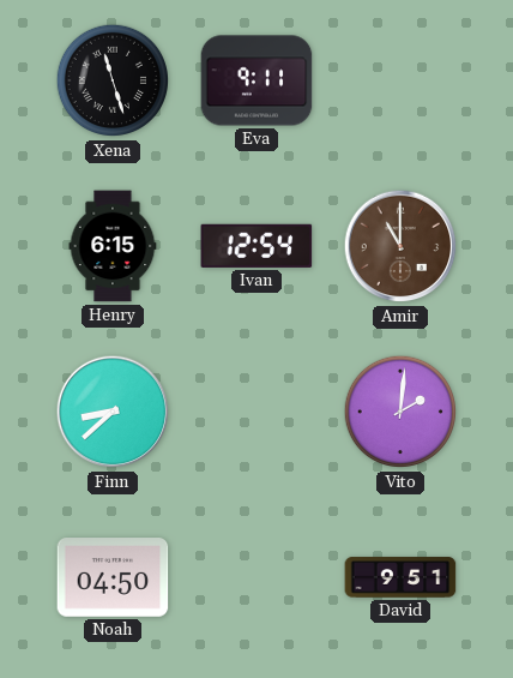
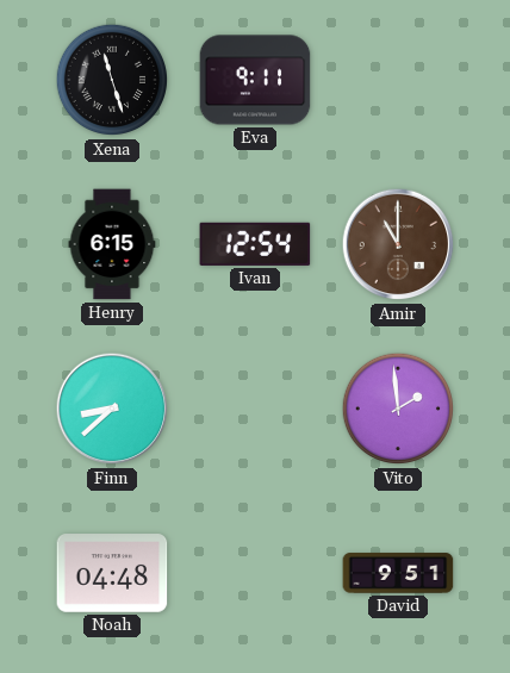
Vito: 2:01 -> 1:59
Noah: 04:50 -> 04:48
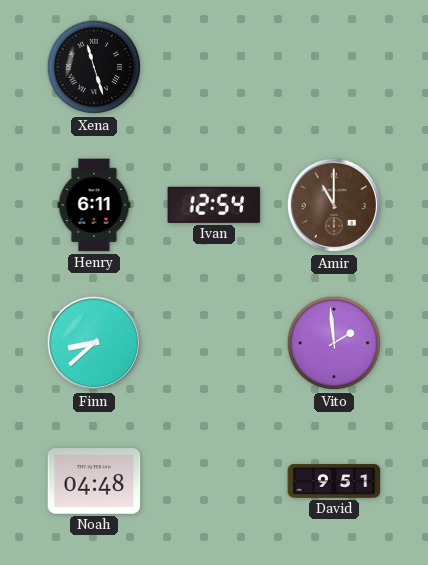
Eva: 9:11 -> none
Henry: 6:15 -> 6:11
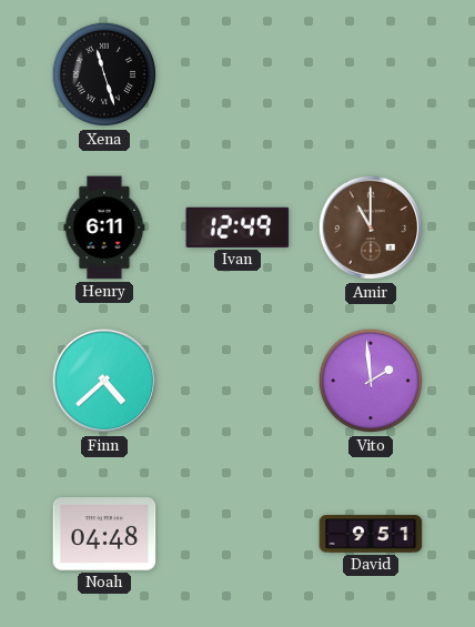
Ivan: 12:54 -> 12:49
Finn: 8:38 -> 4:38
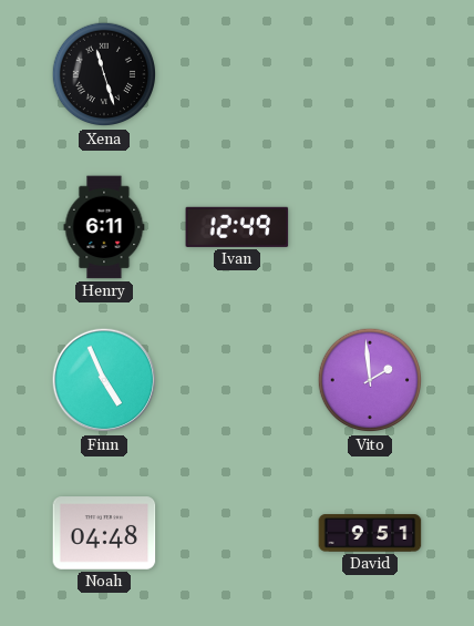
Amir: 11:00 -> none
Finn: 4:38 -> 4:56
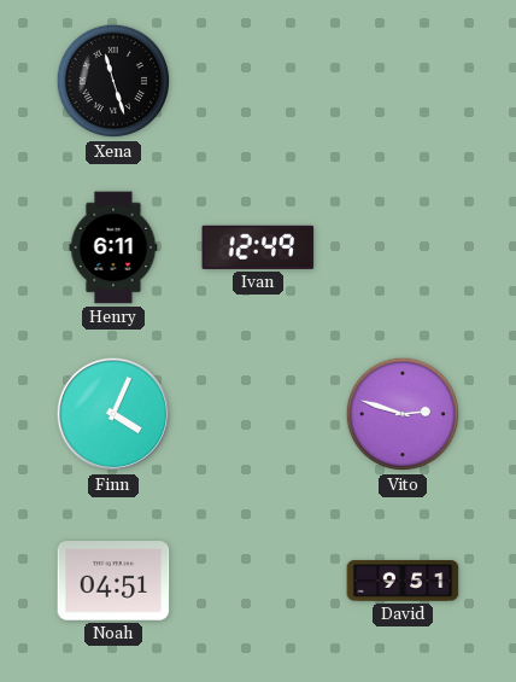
Finn: 4:56 -> 4:04
Vito: 1:59 -> 2:48
Noah: 04:48 -> 04:51
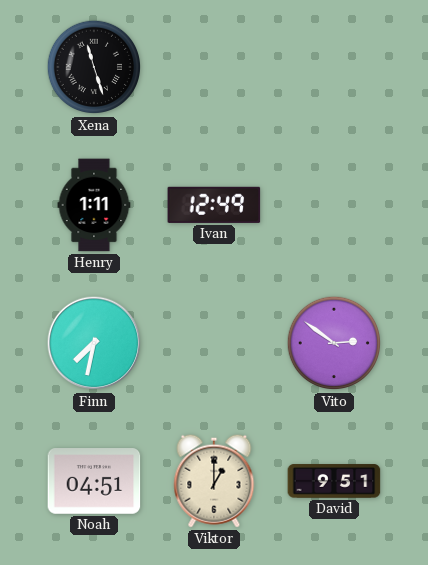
Henry: 6:11 -> 1:11
Finn: 4:04 -> 7:32
Vito: 2:48 -> 2:51
Viktor: none -> 1:00
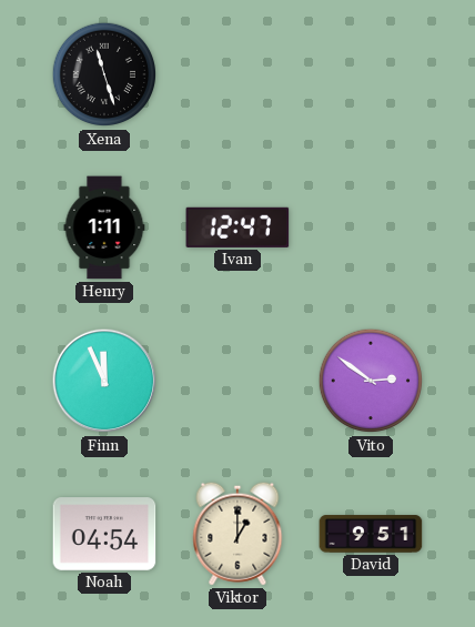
Ivan: 12:49 -> 12:47
Finn: 7:32 -> 11:56
Noah: 04:51 -> 04:54
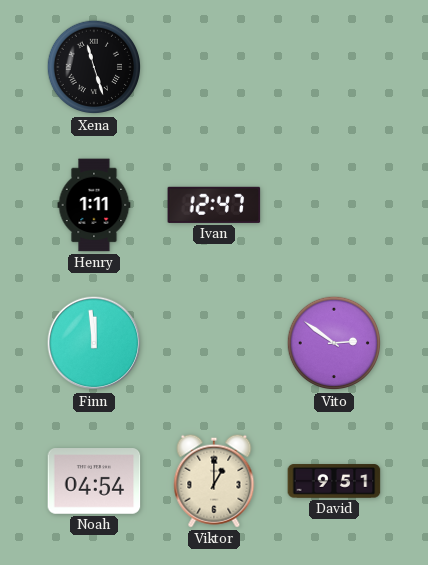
Finn: 11:56 -> 11:59
